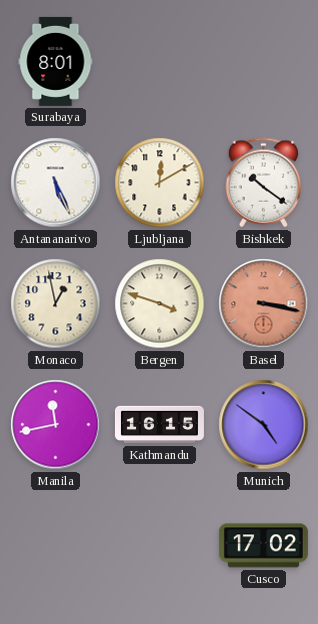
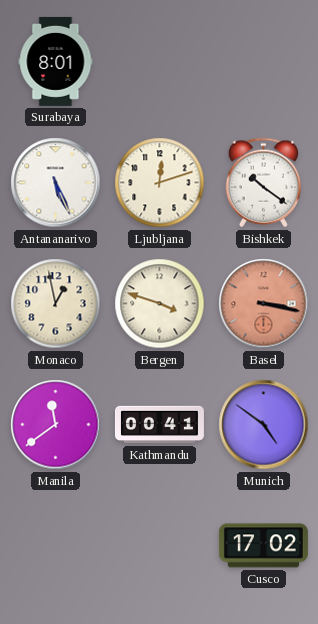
Ljubljana: 12:10 -> 12:12
Manila: 11:43 -> 11:39
Kathmandu: 16:15 -> 00:41
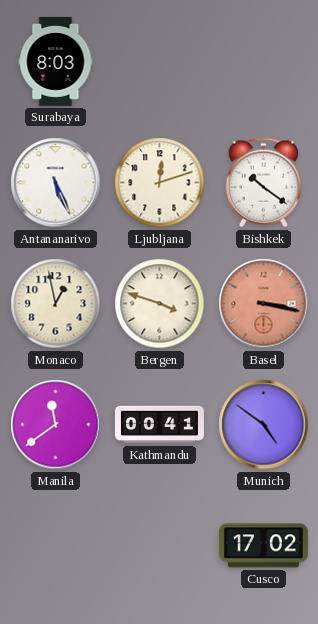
Surabaya: 8:01 -> 8:03
